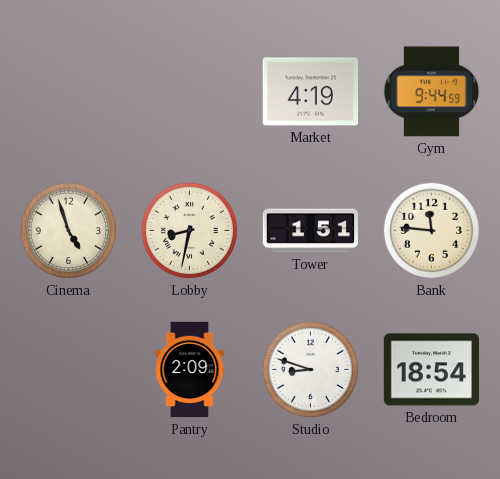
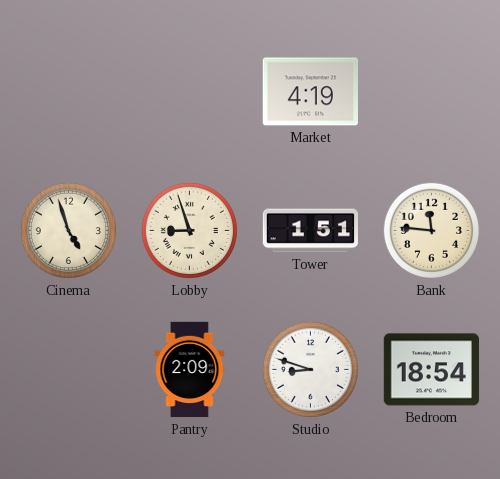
Gym: 9:44 -> none
Lobby: 8:32 -> 8:57
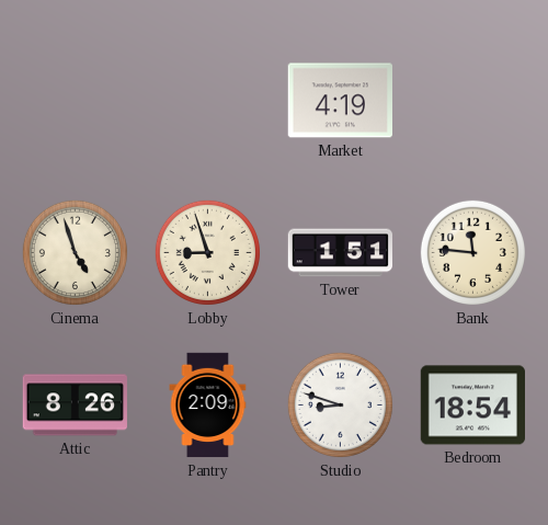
Attic: none -> 8:26
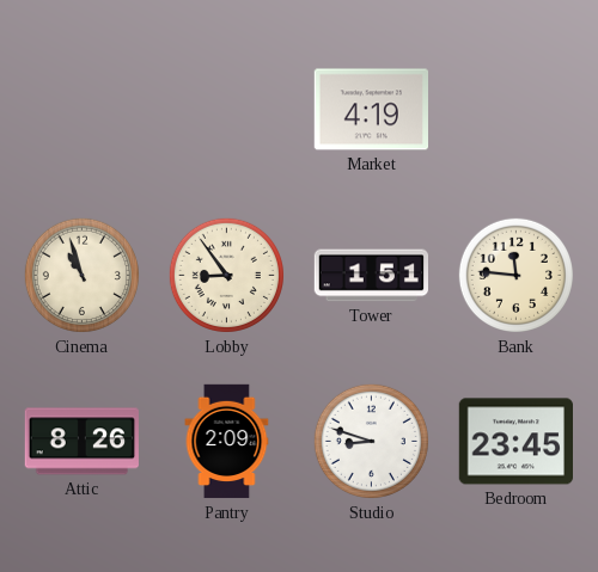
Cinema: 4:57 -> 10:57
Lobby: 8:57 -> 8:54
Bedroom: 18:54 -> 23:45
